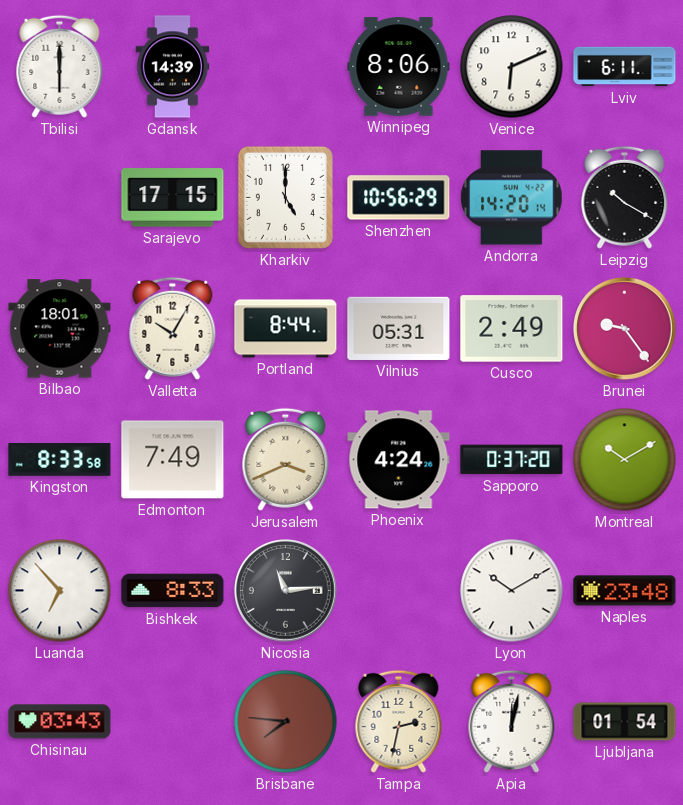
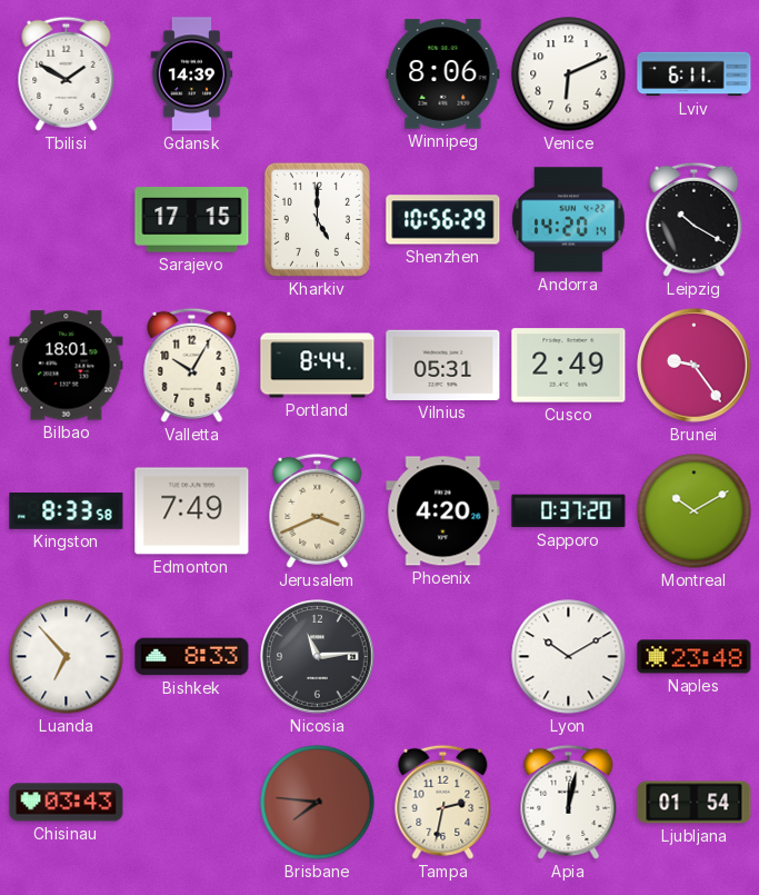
Tbilisi: 6:00 -> 1:50
Phoenix: 4:24 -> 4:20
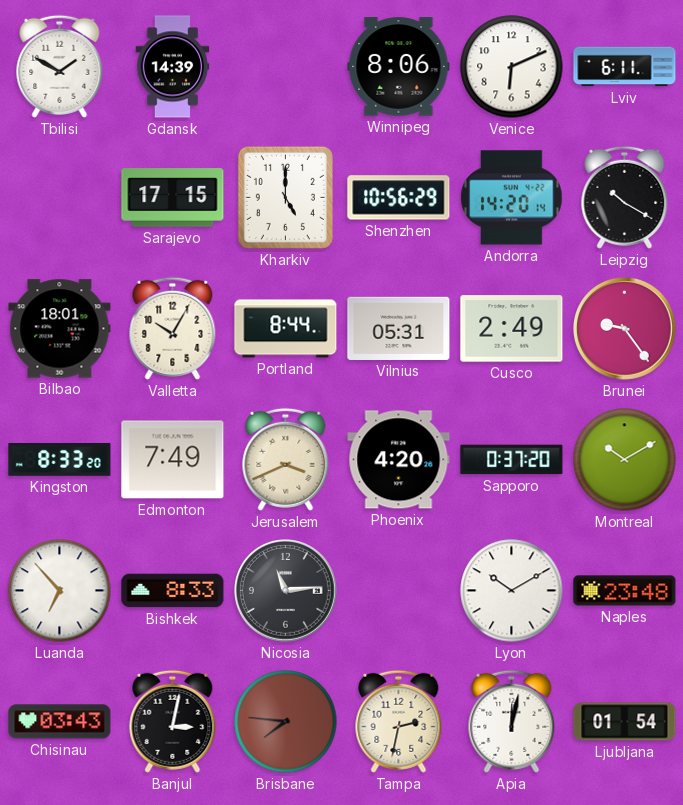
Kingston: 8:33:58 -> 8:33:20
Banjul: none -> 3:02
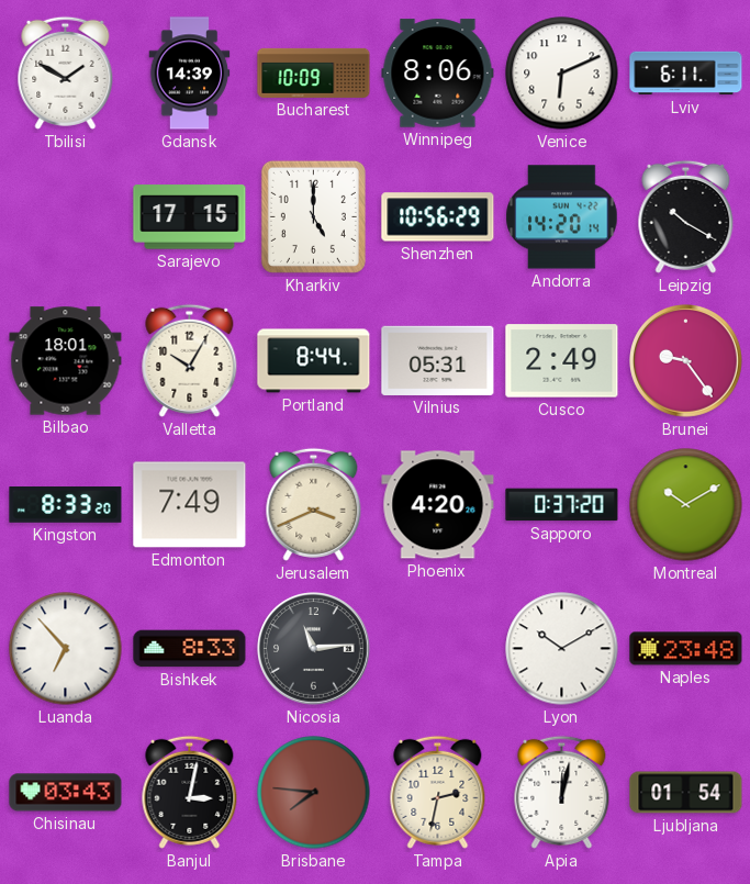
Bucharest: none -> 10:09
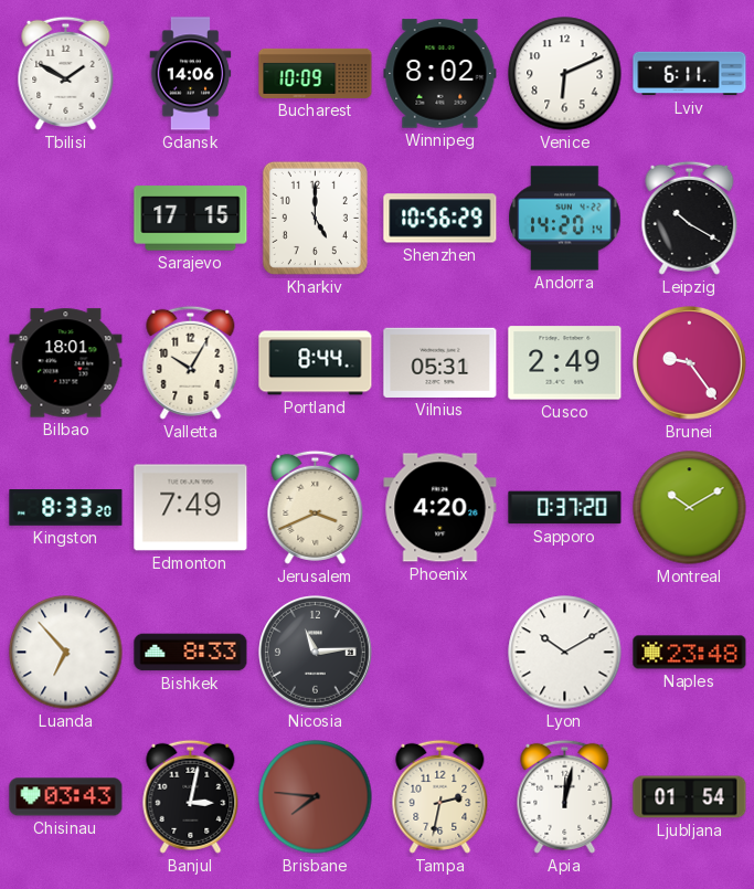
Gdansk: 14:39 -> 14:06
Winnipeg: 8:06 -> 8:02
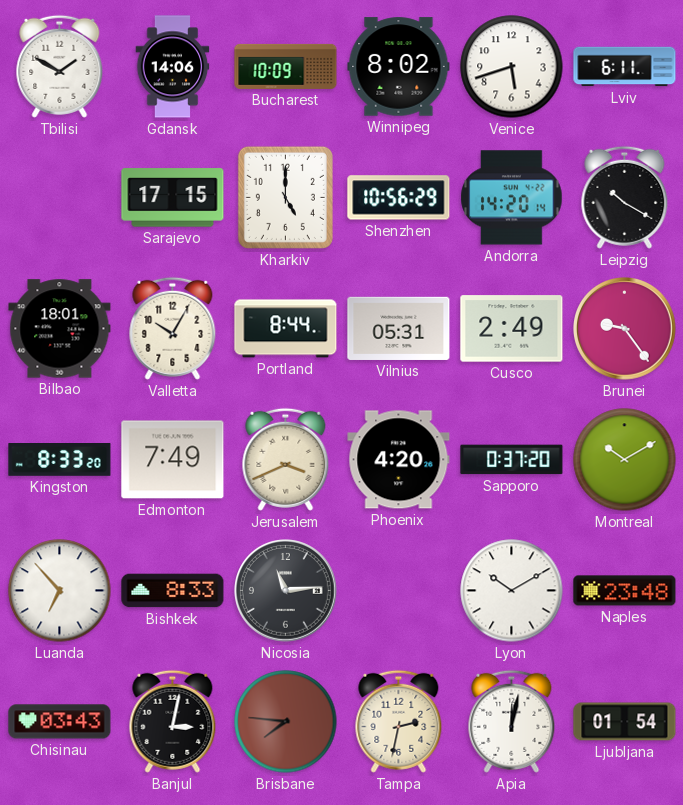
Venice: 6:11 -> 5:42
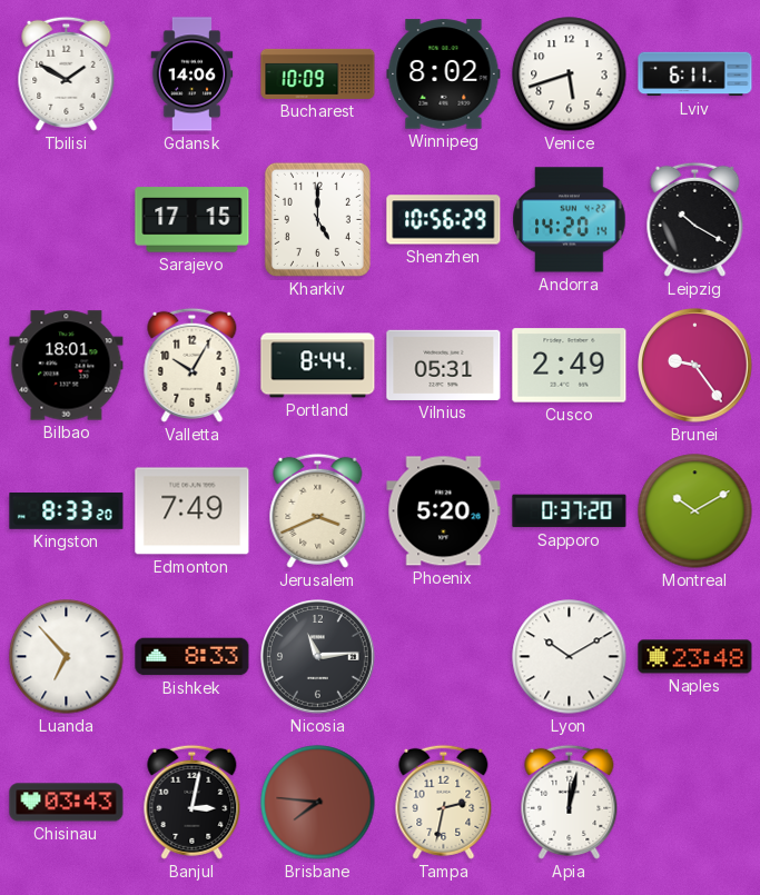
Phoenix: 4:20 -> 5:20
Ljubljana: 01:54 -> none
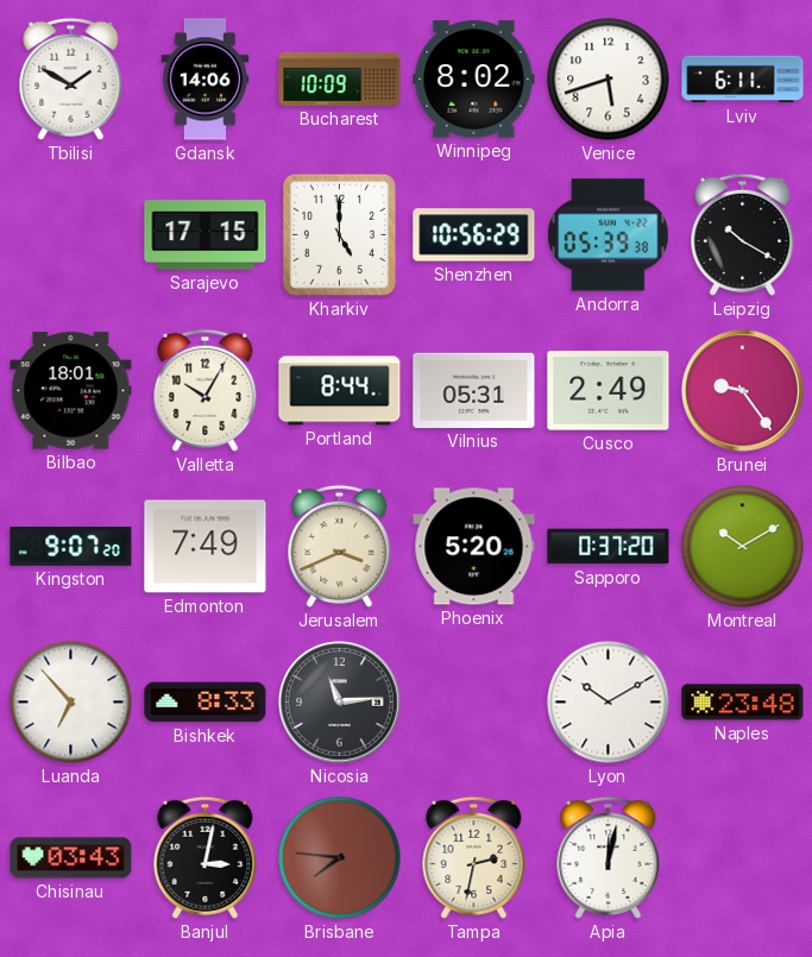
Andorra: 14:20 -> 05:39
Kingston: 8:33 -> 9:07
